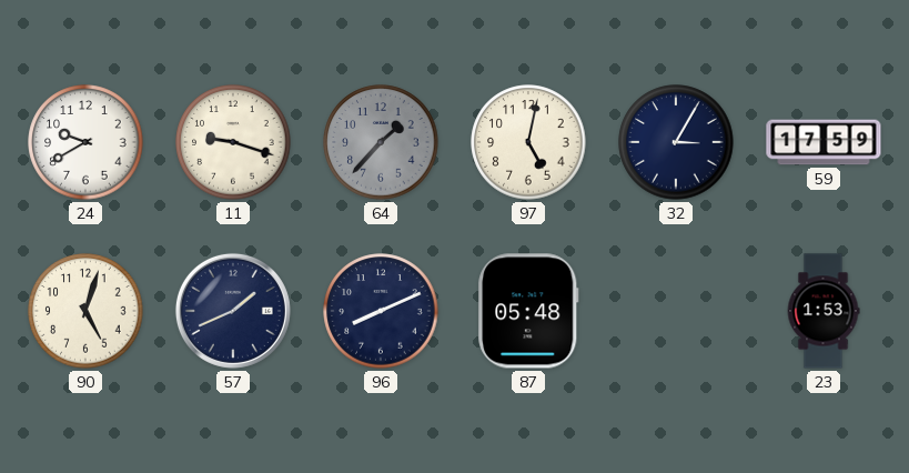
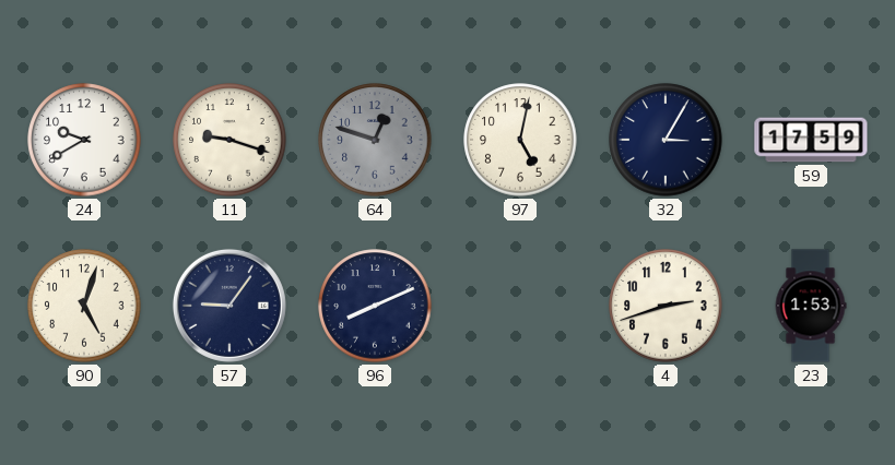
64: 1:37 -> 12:48
57: 1:41 -> 9:06
87: 05:48 -> none
4: none -> 2:42
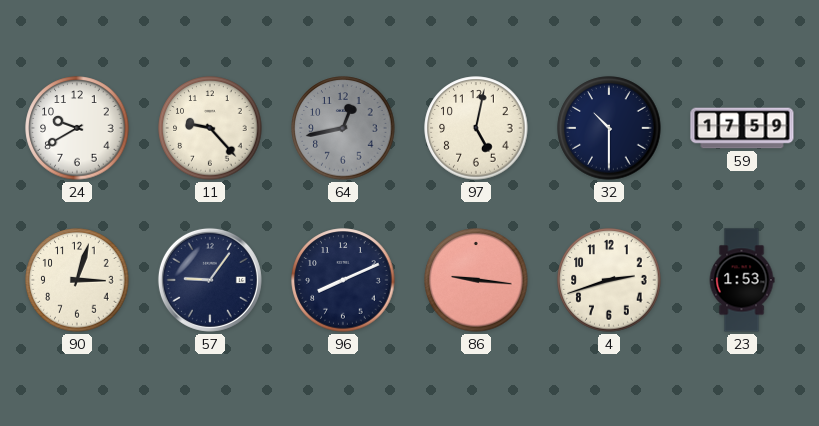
11: 9:18 -> 9:23
64: 12:48 -> 12:43
32: 3:05 -> 10:30
90: 5:03 -> 3:03
86: none -> 9:16
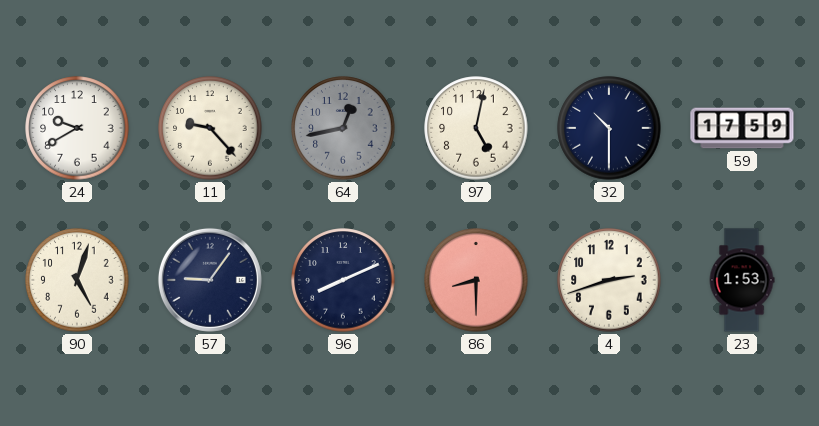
90: 3:03 -> 5:03
86: 9:16 -> 8:30
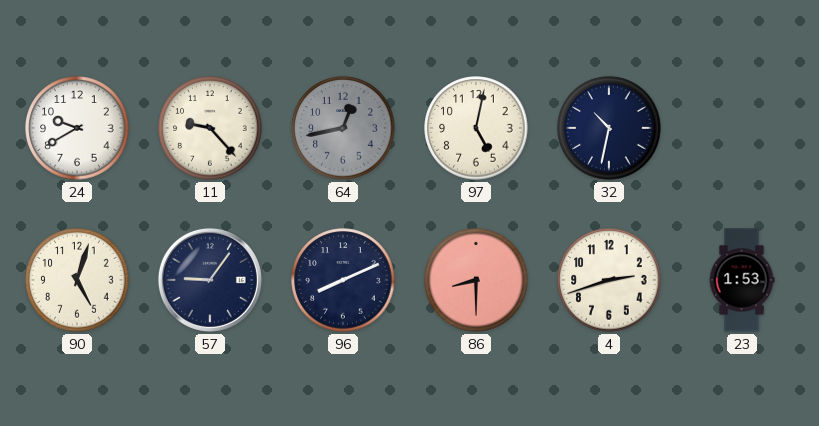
32: 10:30 -> 10:32
59: 17:59 -> none
